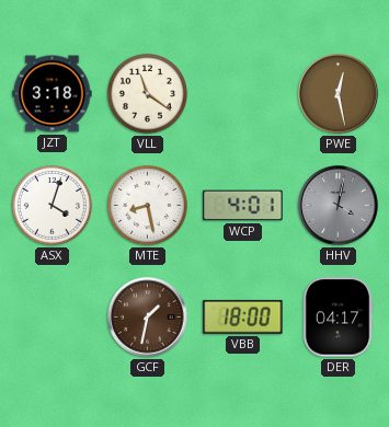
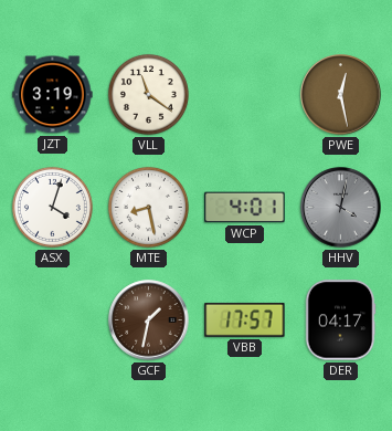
JZT: 3:18 -> 3:19
VBB: 18:00 -> 17:57
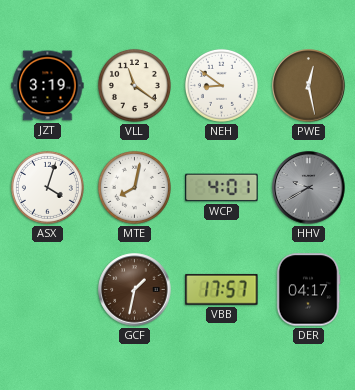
NEH: none -> 8:51
MTE: 8:28 -> 8:02
HHV: 4:02 -> 9:40
